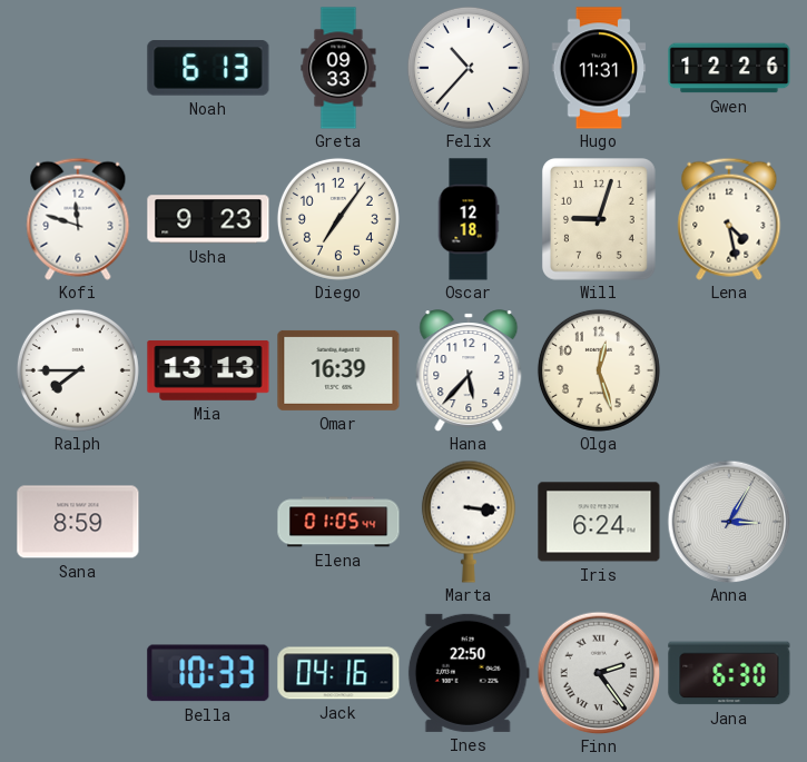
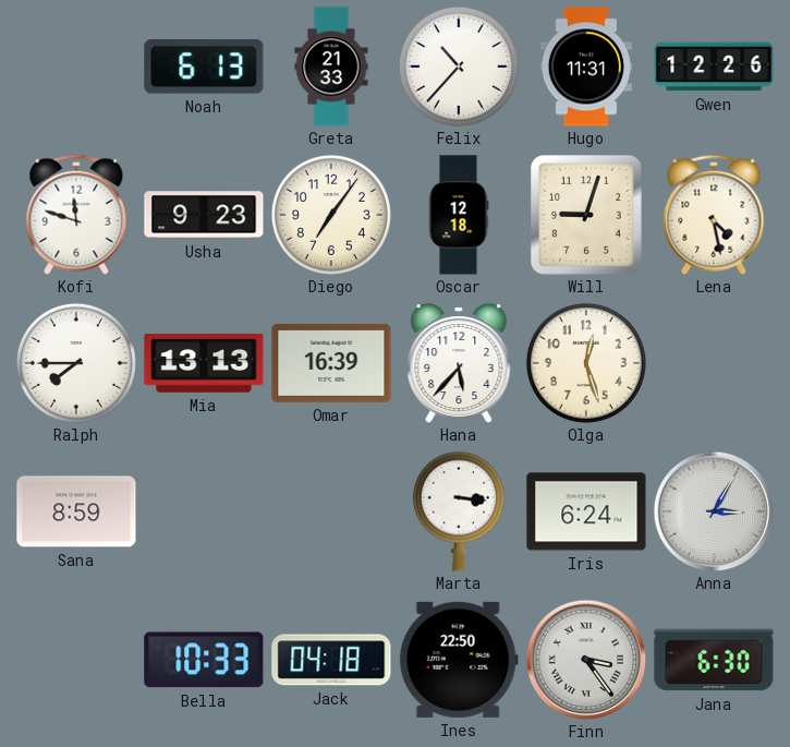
Greta: 09:33 -> 21:33
Elena: 01:05 -> none
Jack: 04:16 -> 04:18
Finn: 2:24 -> 3:24
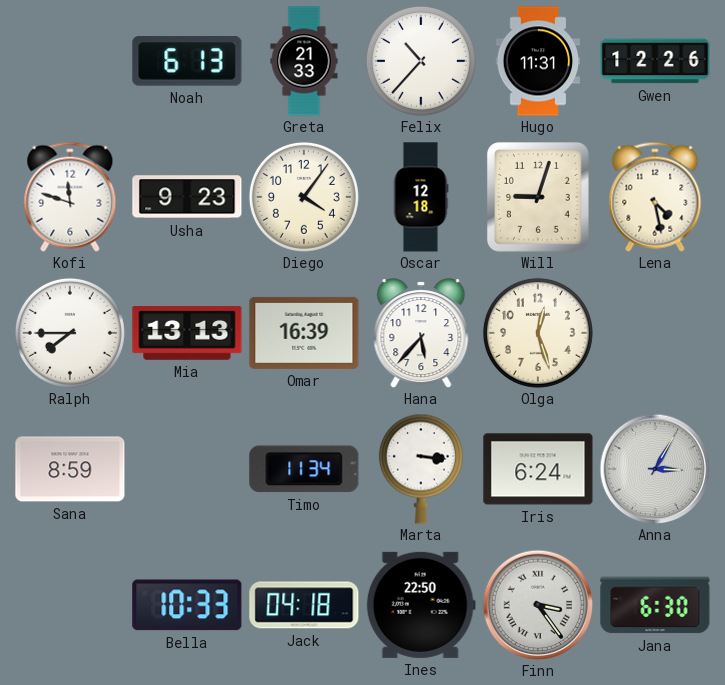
Diego: 7:06 -> 4:06
Timo: none -> 11:34
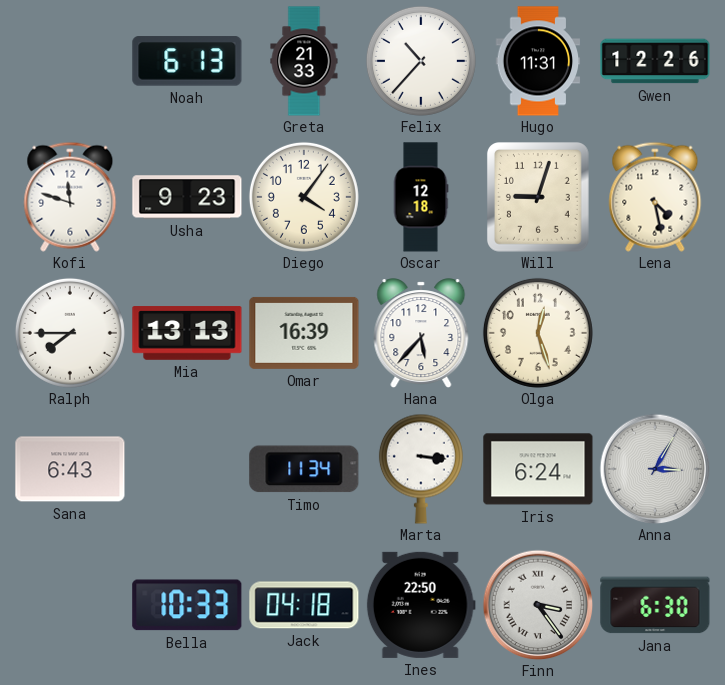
Sana: 8:59 -> 6:43
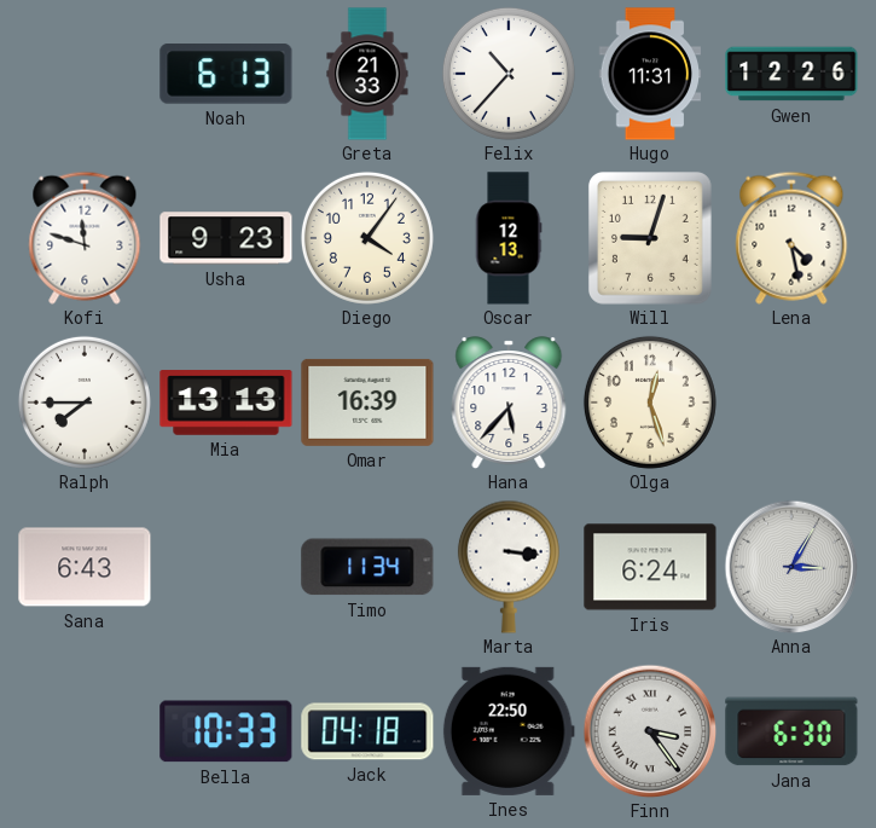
Oscar: 12:18 -> 12:13
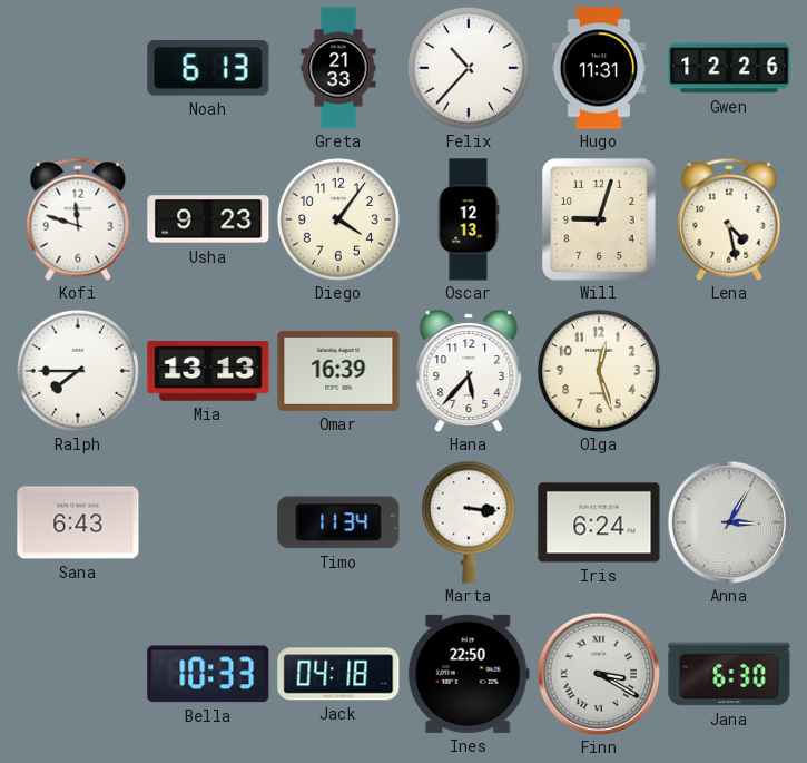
Finn: 3:24 -> 3:20
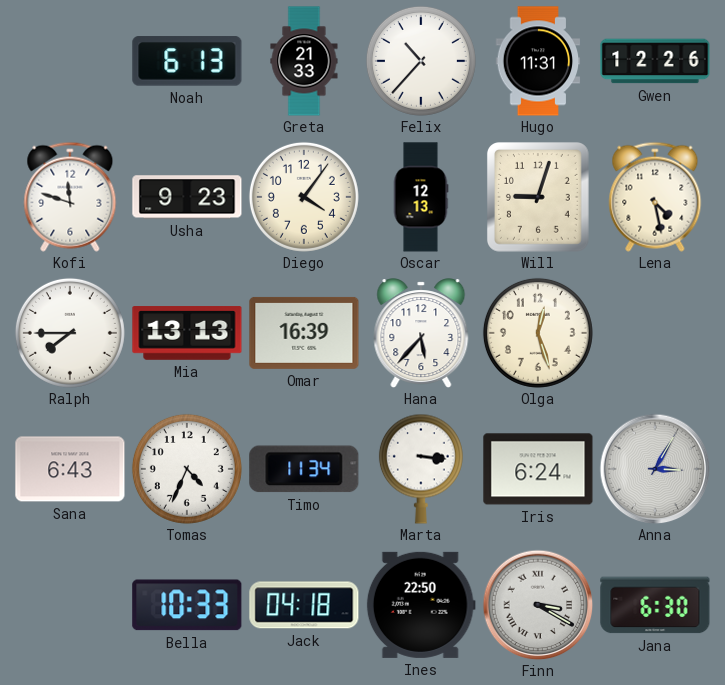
Tomas: none -> 4:34
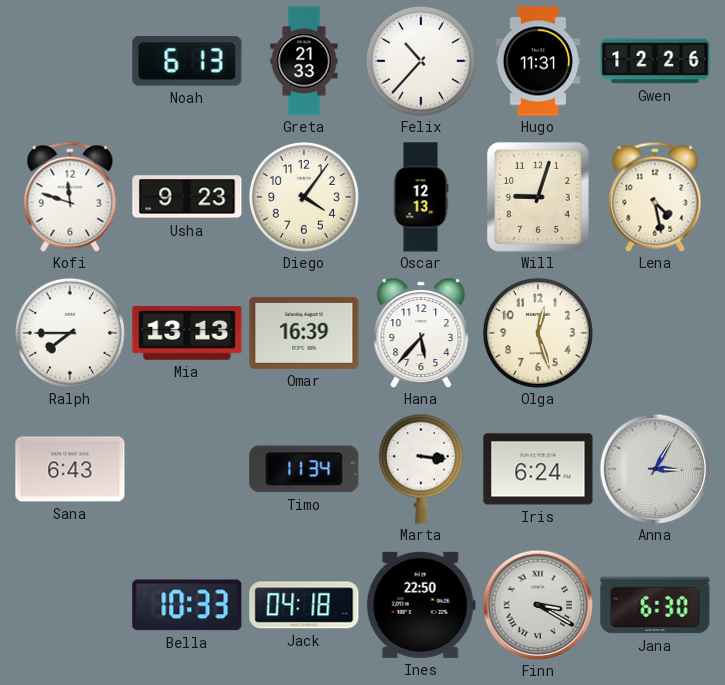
Tomas: 4:34 -> none
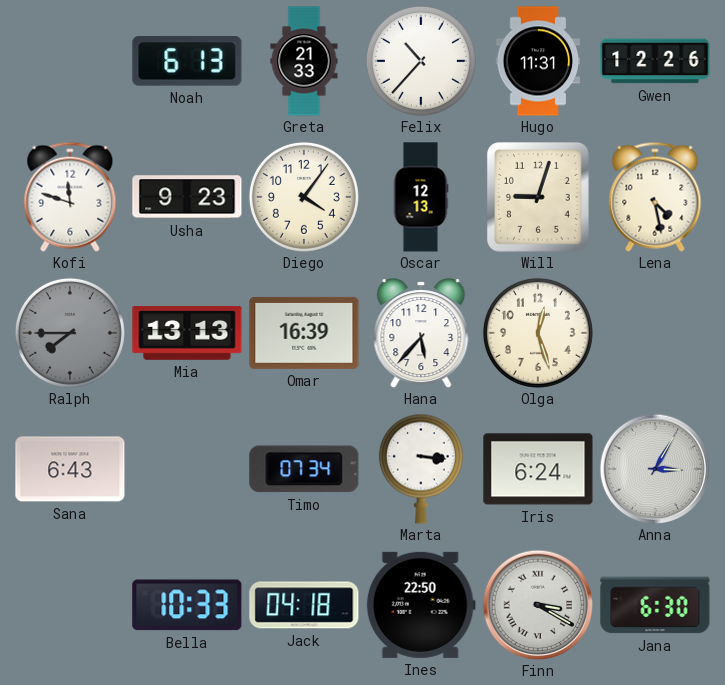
Ralph dial: white -> grey
Timo: 11:34 -> 07:34
